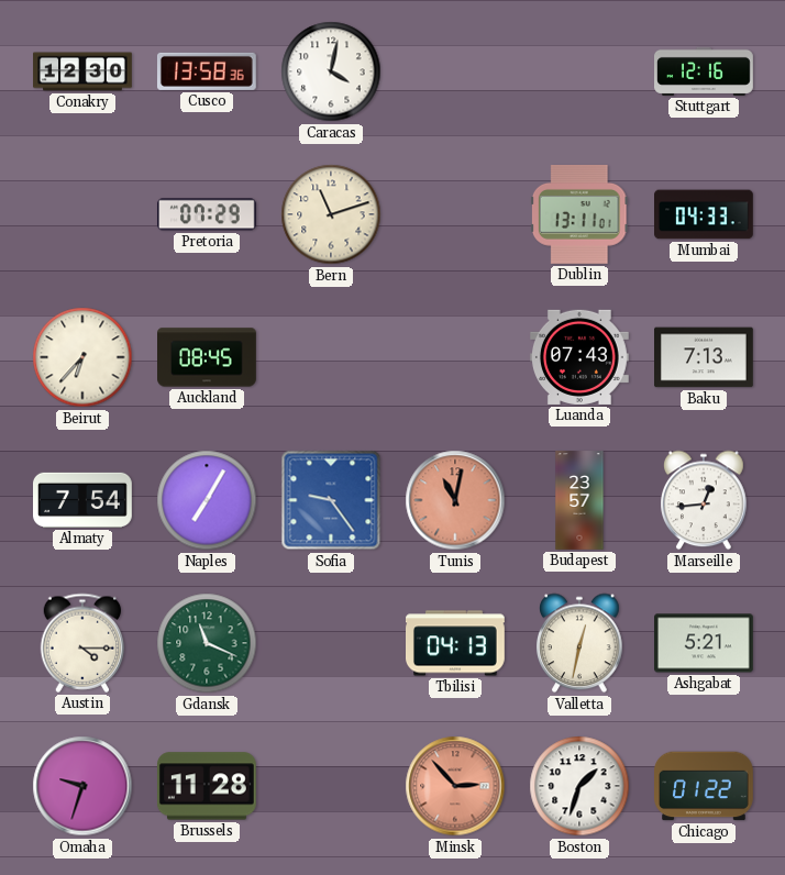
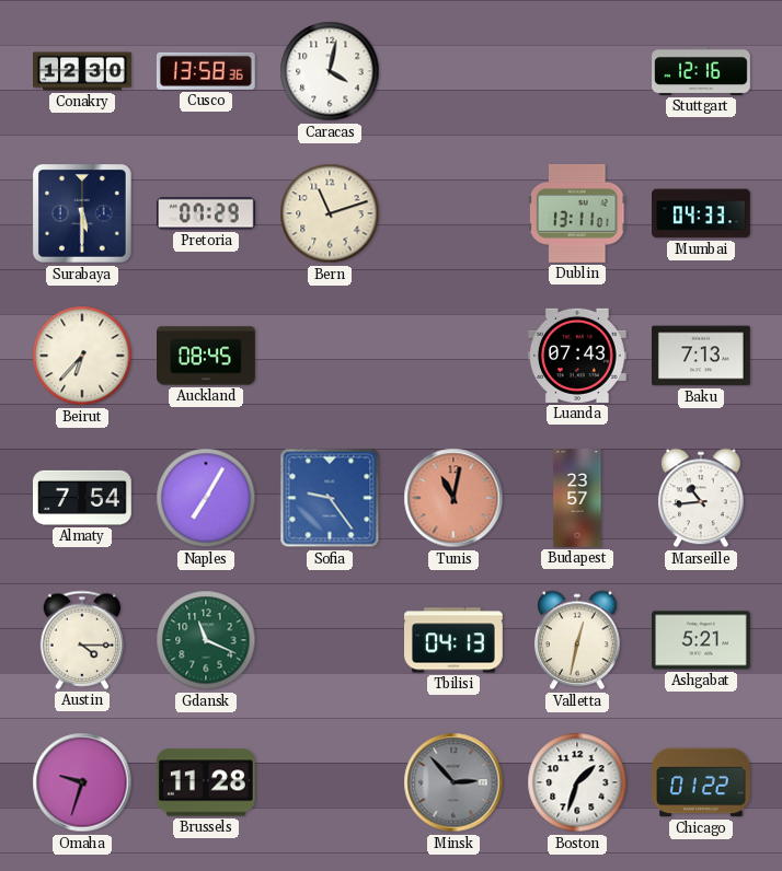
Surabaya: none -> 5:30
Marseille: 12:44 -> 10:44
Minsk dial: salmon -> grey
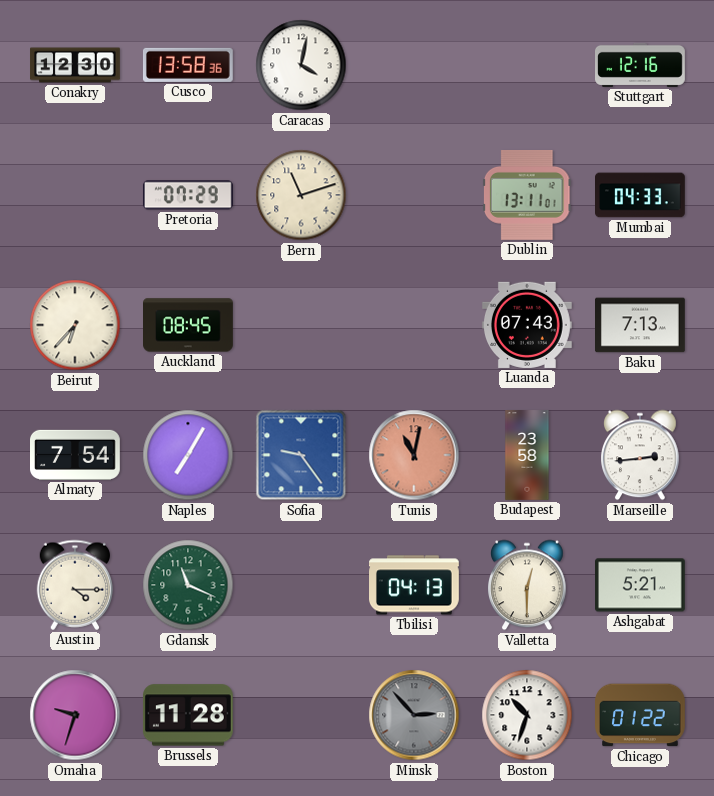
Surabaya: 5:30 -> none
Budapest: 23:57 -> 23:58
Marseille: 10:44 -> 2:44
Valletta: 12:32 -> 12:30
Boston: 1:33 -> 10:33
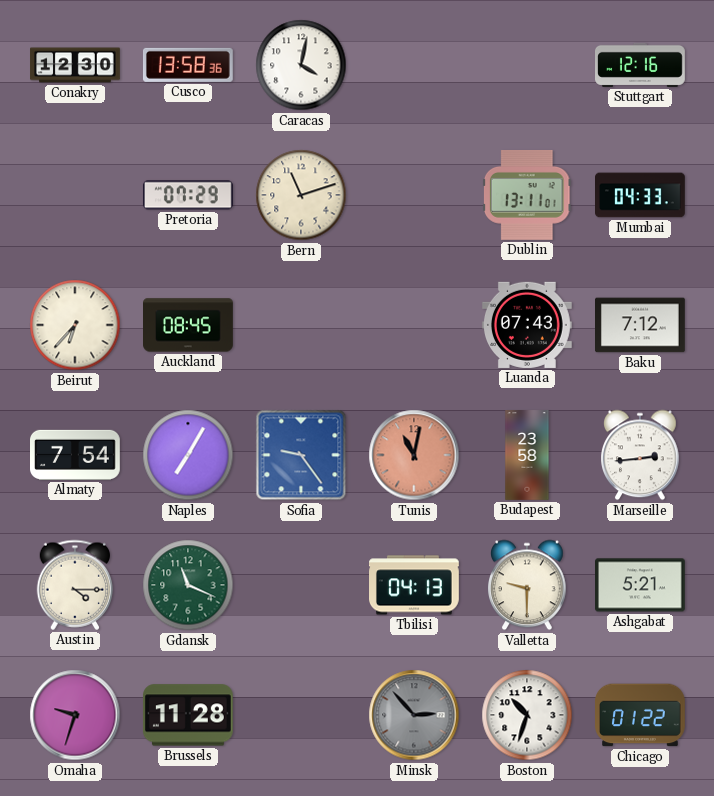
Baku: 7:13 -> 7:12
Valletta: 12:30 -> 9:30
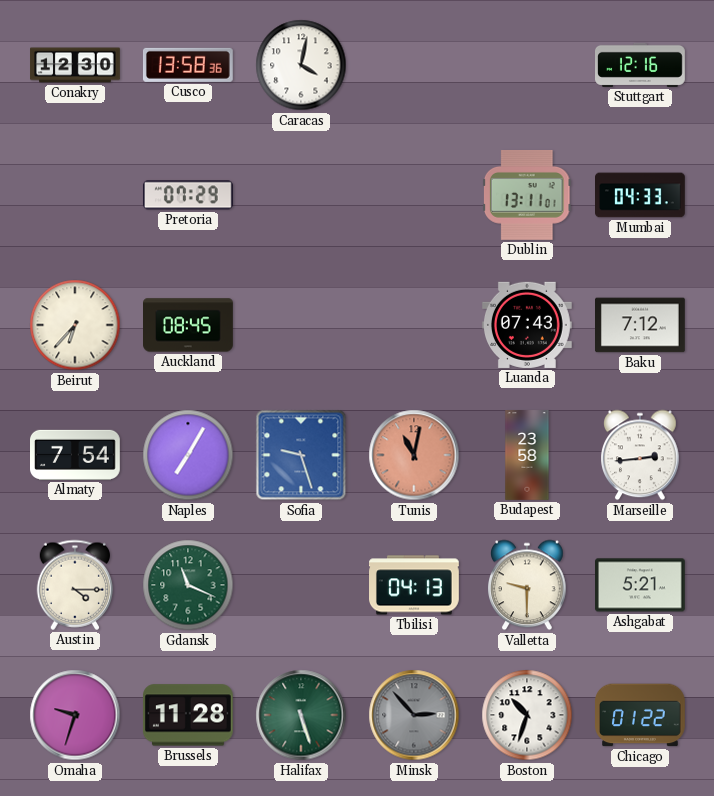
Bern: 11:12 -> none
Sofia: 9:24 -> 9:27
Halifax: none -> 5:27
